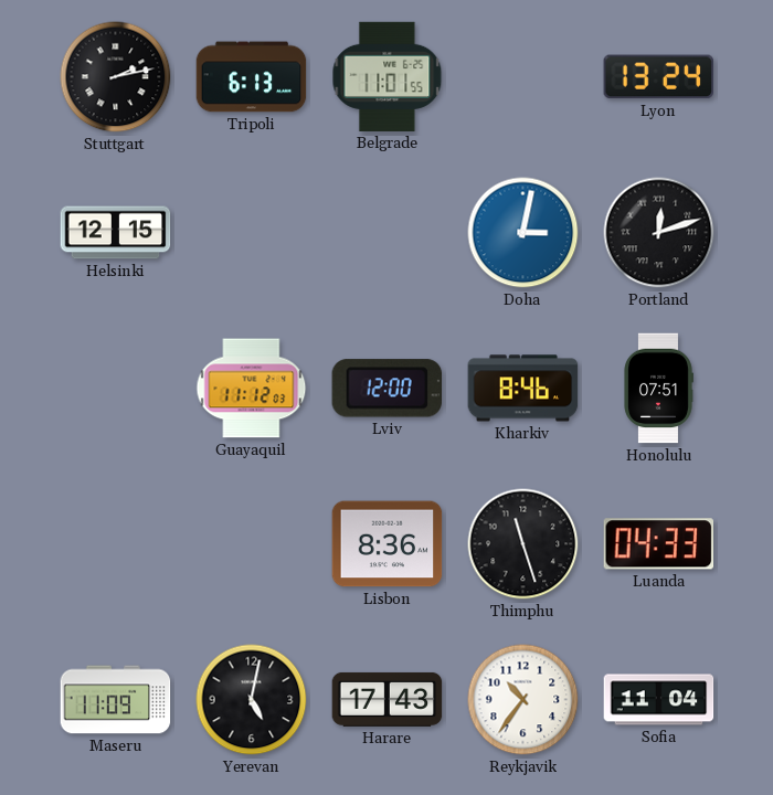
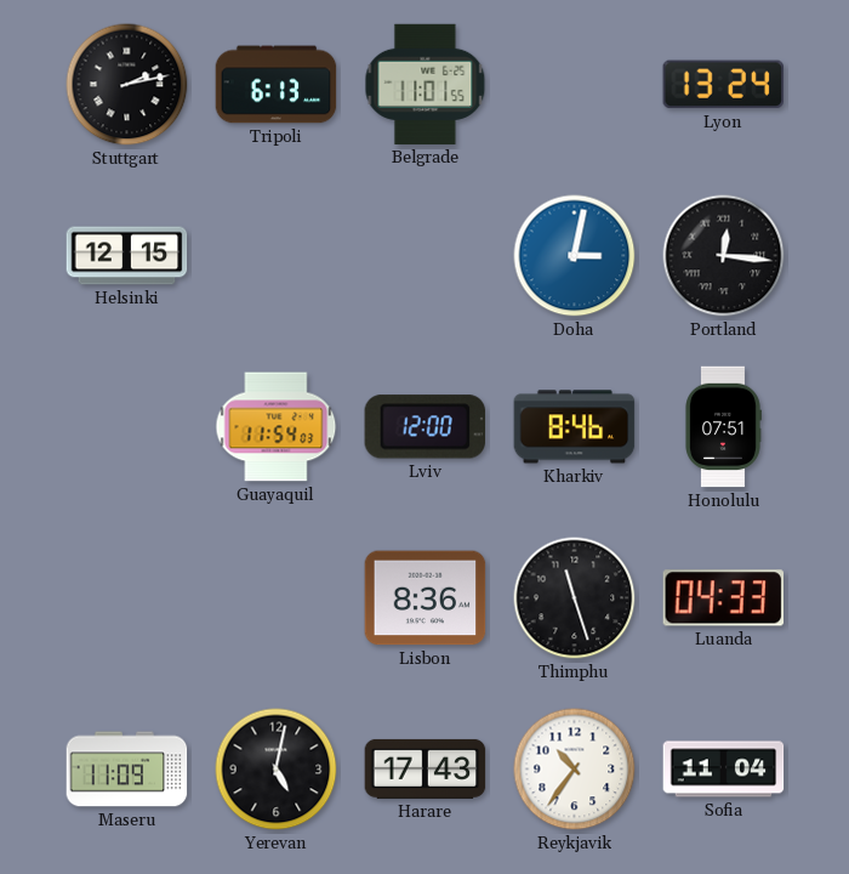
Portland: 12:12 -> 12:16
Guayaquil: 11:12 -> 11:54
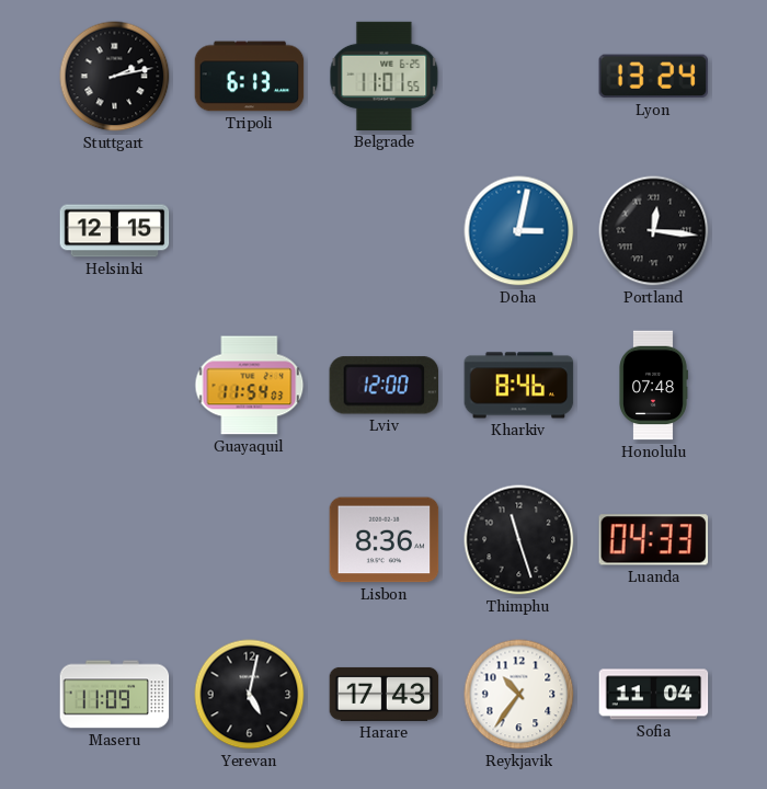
Honolulu: 07:51 -> 07:48
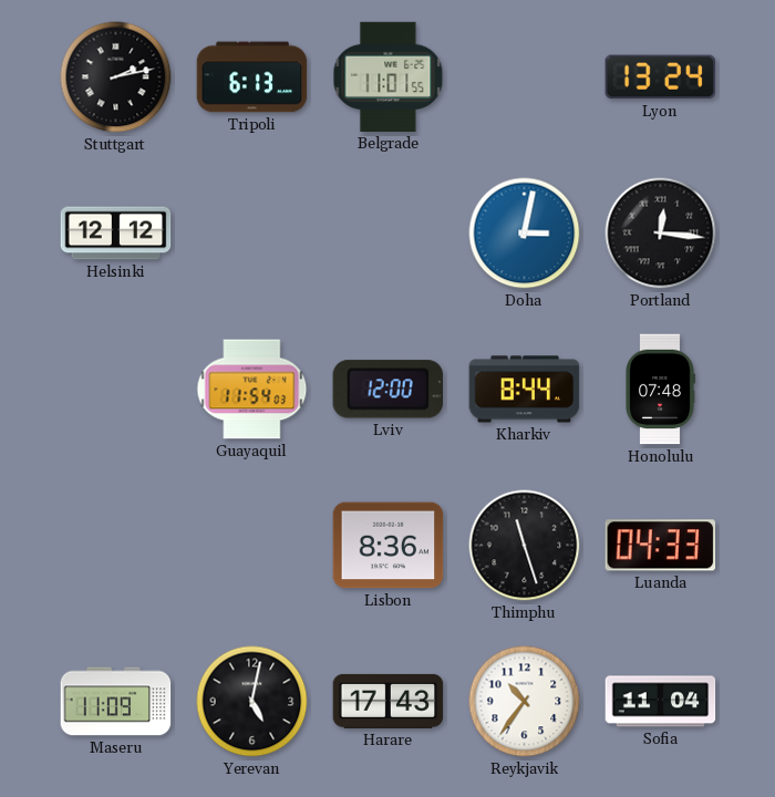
Helsinki: 12:15 -> 12:12
Kharkiv: 8:46 -> 8:44
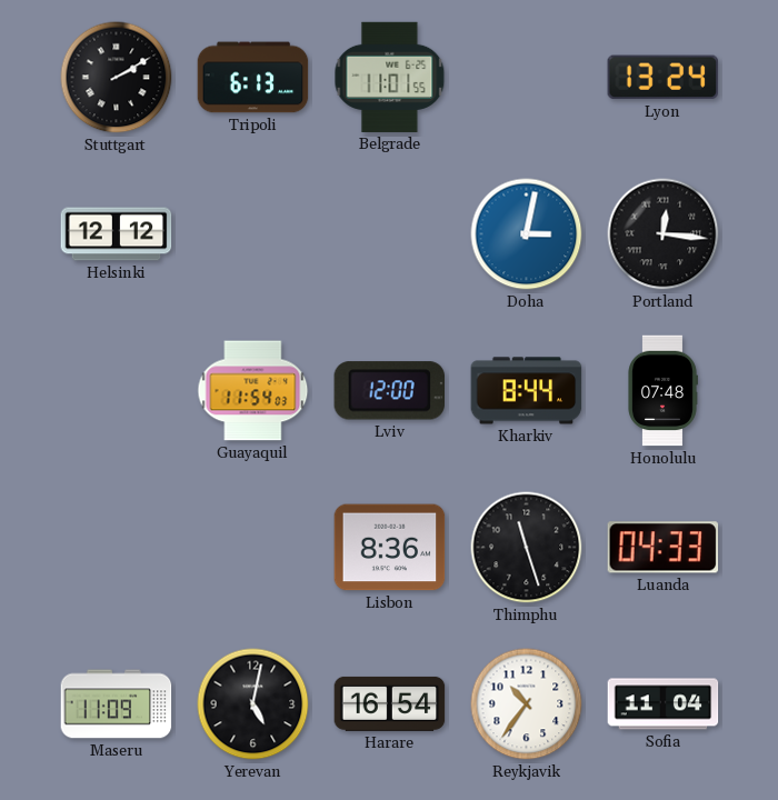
Stuttgart: 2:13 -> 2:10
Harare: 17:43 -> 16:54
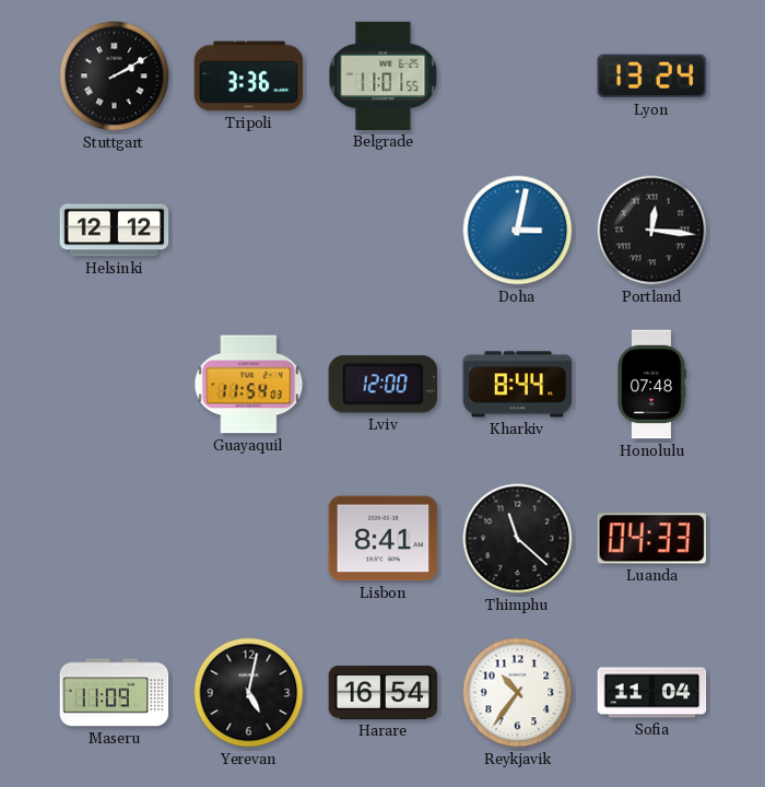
Tripoli: 6:13 -> 3:36
Lisbon: 8:36 -> 8:41
Thimphu: 11:27 -> 11:22
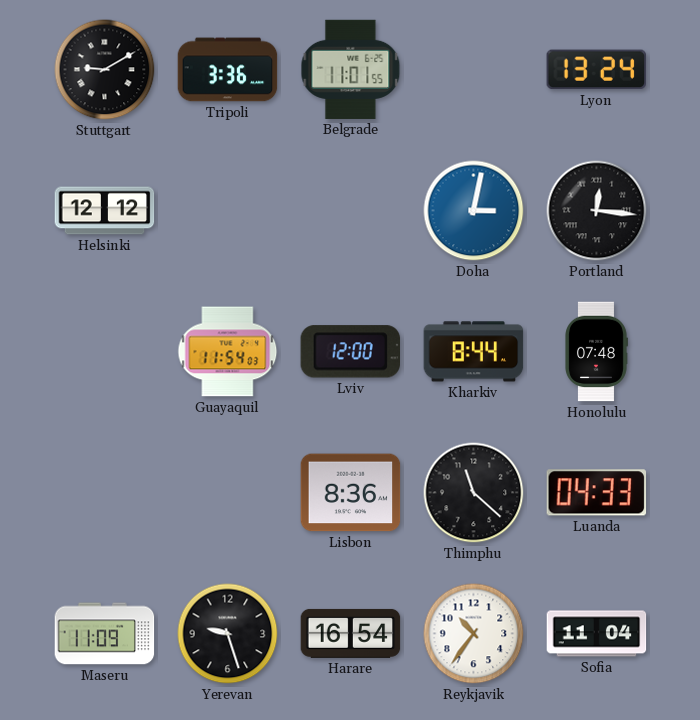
Stuttgart: 2:10 -> 9:10
Lisbon: 8:41 -> 8:36
Yerevan: 5:02 -> 9:27
